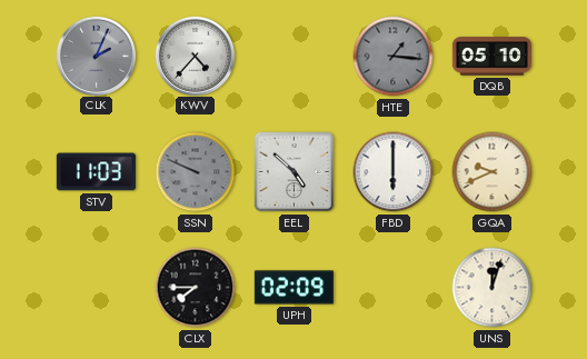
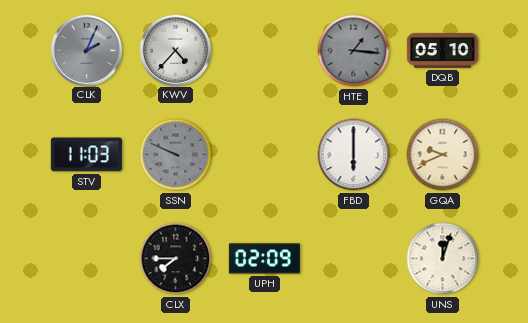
EEL: 4:52 -> none
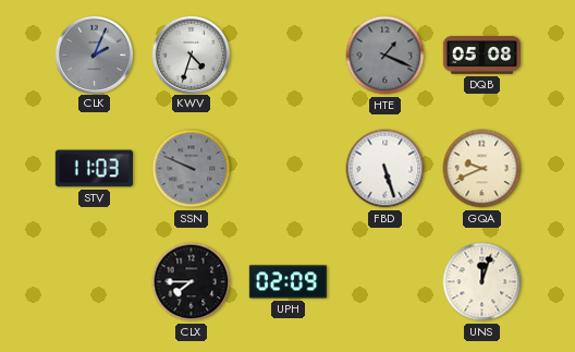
KWV: 4:37 -> 4:33
HTE: 1:16 -> 1:19
DQB: 05:10 -> 05:08
FBD: 6:00 -> 5:27
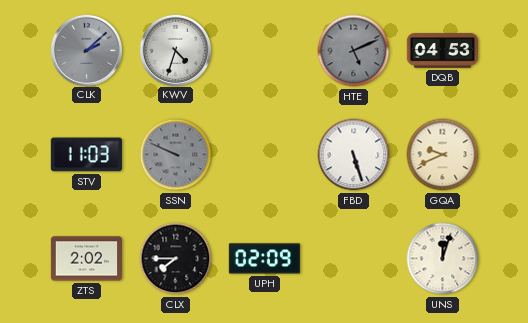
CLK: 2:04 -> 2:08
HTE: 1:19 -> 5:11
DQB: 05:08 -> 04:53
ZTS: none -> 2:02
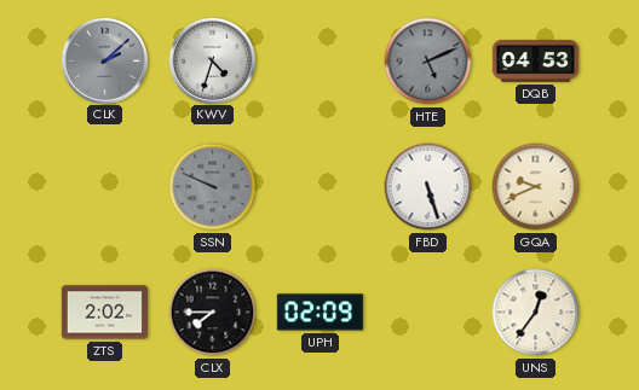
STV: 11:03 -> none
UNS: 12:03 -> 12:36
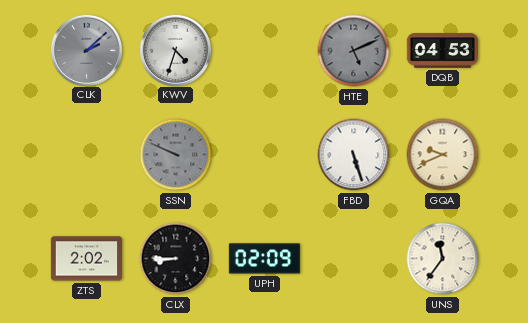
CLX: 7:45 -> 8:45
UNS: 12:36 -> 11:36
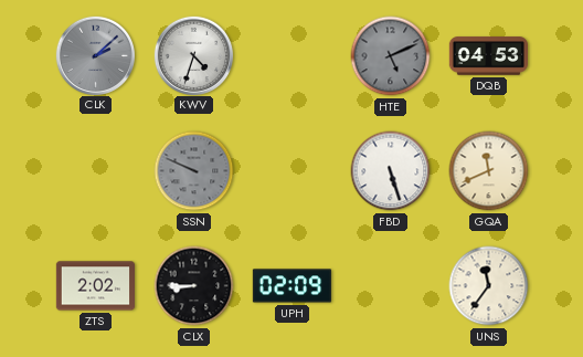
GQA: 9:41 -> 11:41
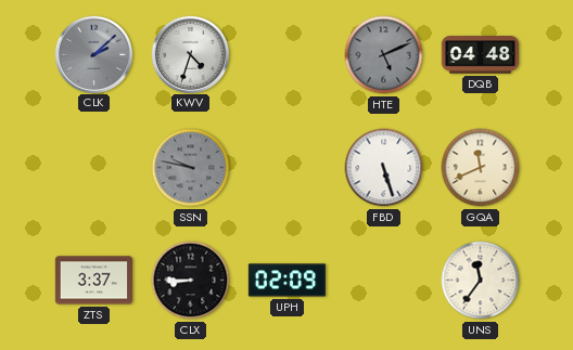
DQB: 04:53 -> 04:48
SSN: 9:49 -> 9:47
ZTS: 2:02 -> 3:37
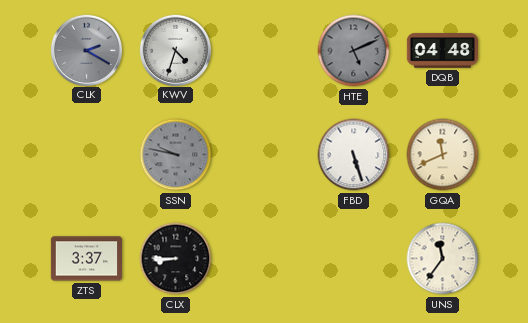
CLK: 2:08 -> 2:20
UPH: 02:09 -> none
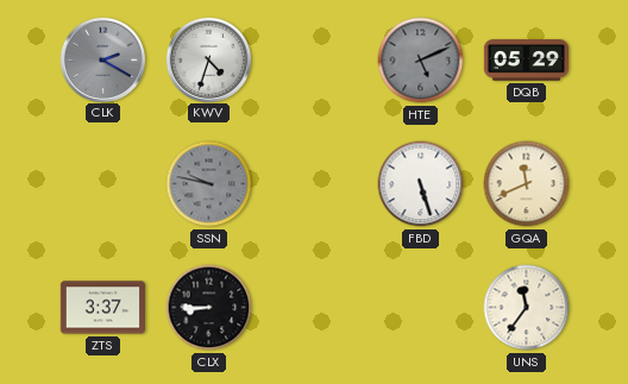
DQB: 04:48 -> 05:29
